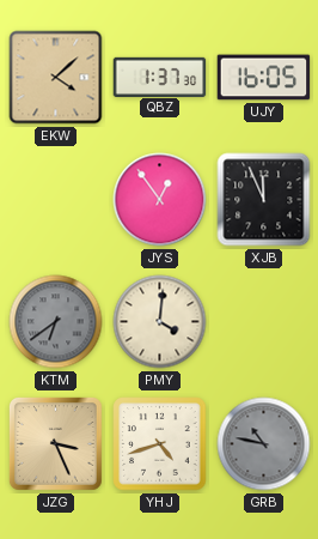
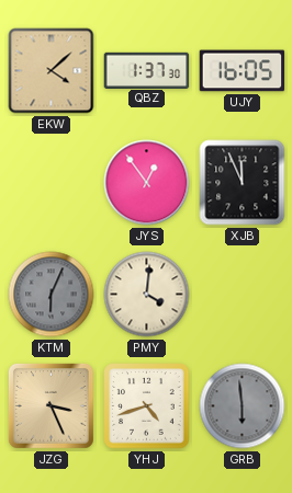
KTM: 6:39 -> 6:04
GRB: 10:47 -> 5:59
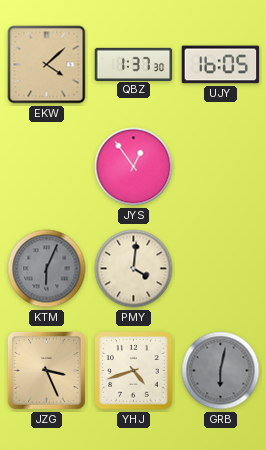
XJB: 11:56 -> none
GRB: 5:59 -> 6:02
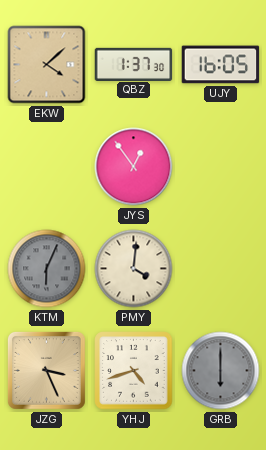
GRB: 6:02 -> 6:00
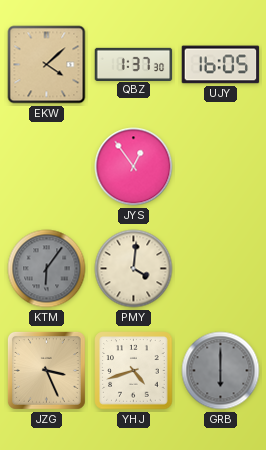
KTM: 6:04 -> 6:06
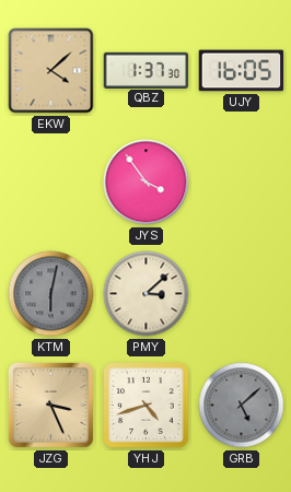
JYS: 12:54 -> 3:54
KTM: 6:06 -> 6:02
PMY: 4:01 -> 3:08
GRB: 6:00 -> 5:08
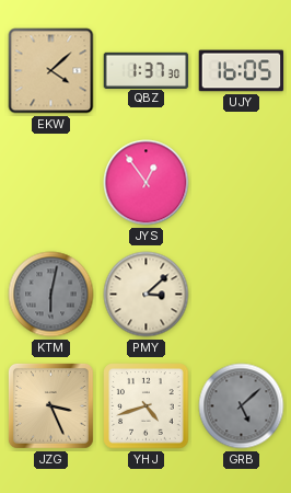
JYS: 3:54 -> 12:54
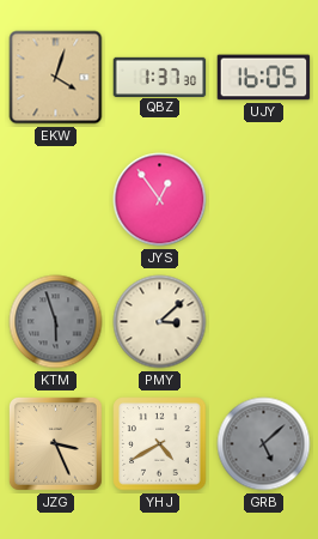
EKW: 4:08 -> 4:03
KTM: 6:02 -> 5:57
YHJ: 4:42 -> 4:40
